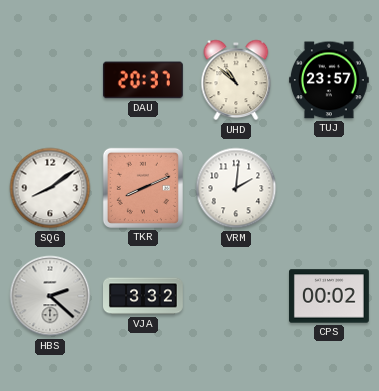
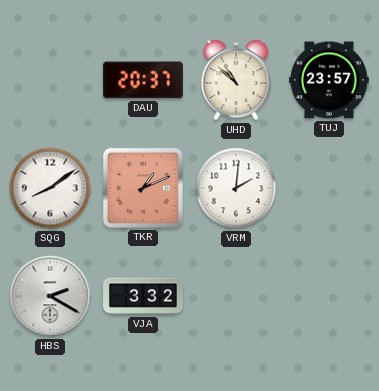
TKR: 8:11 -> 1:11
HBS: 2:22 -> 2:20
CPS: 00:02 -> none
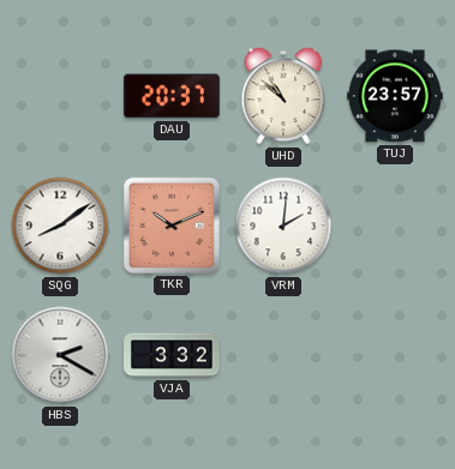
TKR: 1:11 -> 10:11
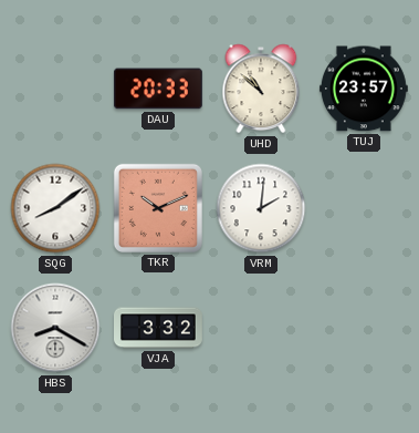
DAU: 20:37 -> 20:33
HBS: 2:20 -> 8:20
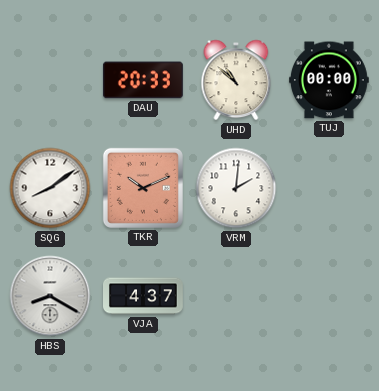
TUJ: 23:57 -> 00:00
VJA: 3:32 -> 4:37
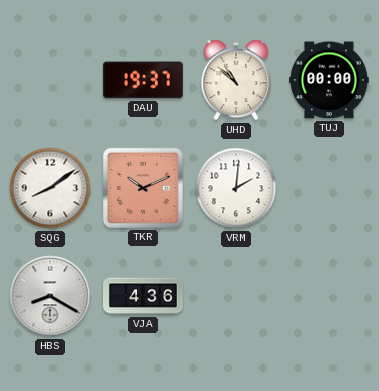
DAU: 20:33 -> 19:37
VJA: 4:37 -> 4:36
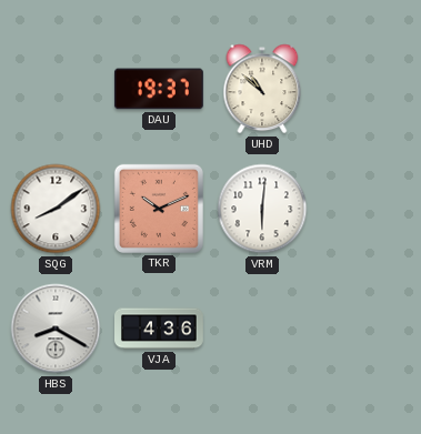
TUJ: 00:00 -> none
VRM: 2:01 -> 6:01
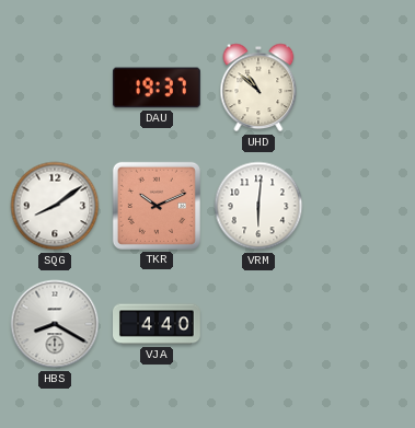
VJA: 4:36 -> 4:40
